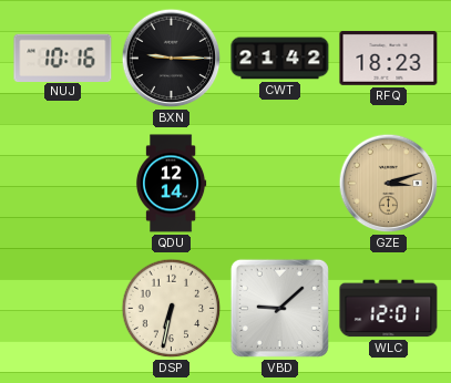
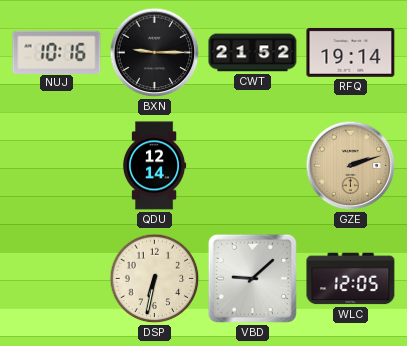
CWT: 21:42 -> 21:52
RFQ: 18:23 -> 19:14
GZE: 3:12 -> 2:12
WLC: 12:01 -> 12:05
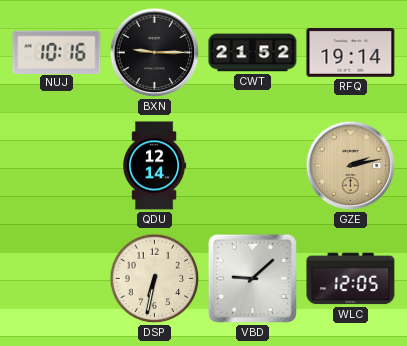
GZE: 2:12 -> 2:13
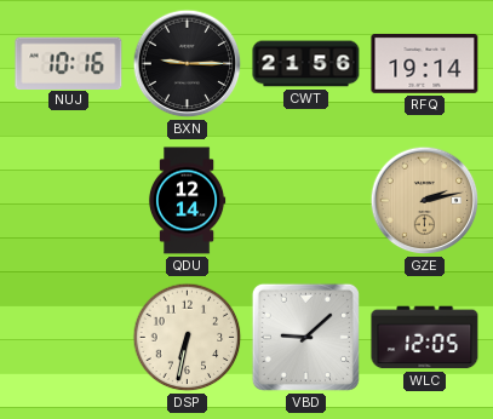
CWT: 21:52 -> 21:56
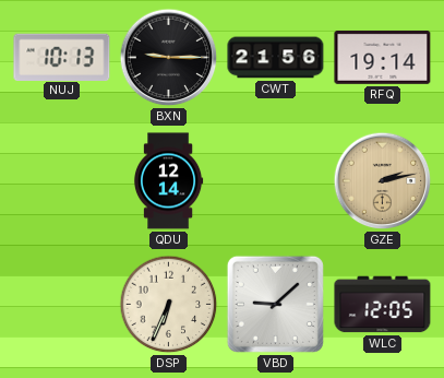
NUJ: 10:16 -> 10:13
DSP: 6:32 -> 6:34
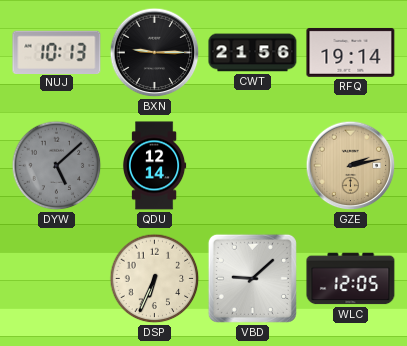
DYW: none -> 5:08
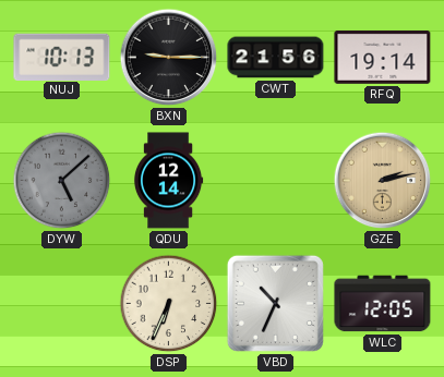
VBD: 9:08 -> 10:34
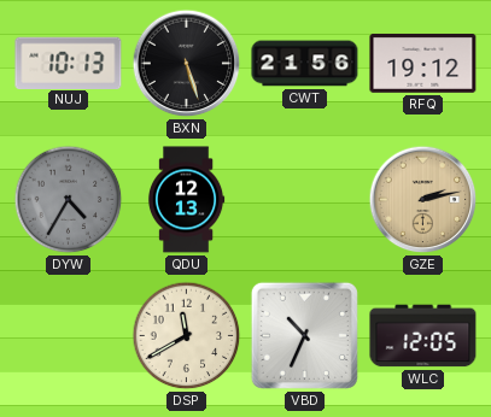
BXN: 9:15 -> 5:27
RFQ: 19:14 -> 19:12
DYW: 5:08 -> 4:35
QDU: 12:14 -> 12:13
DSP: 6:34 -> 11:40
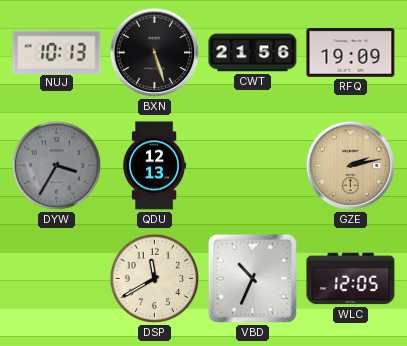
RFQ: 19:12 -> 19:09
DYW: 4:35 -> 3:35
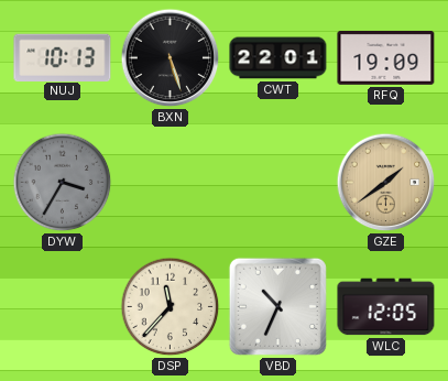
CWT: 21:56 -> 22:01
QDU: 12:13 -> none
GZE: 2:13 -> 1:39
DSP: 11:40 -> 11:37
